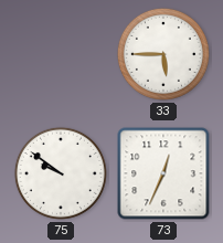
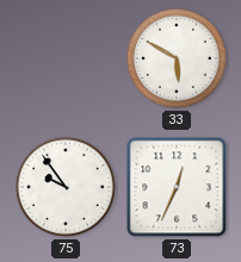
33: 5:45 -> 5:50
75: 9:51 -> 9:54
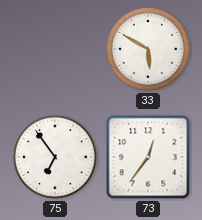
75: 9:54 -> 6:54
73: 12:34 -> 12:36
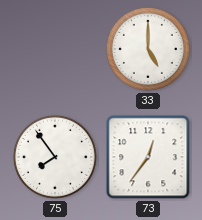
33: 5:50 -> 5:00
75: 6:54 -> 7:54
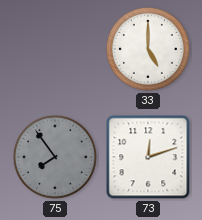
75 dial: white -> grey
73: 12:36 -> 12:12
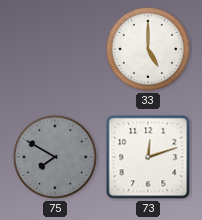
75: 7:54 -> 7:50
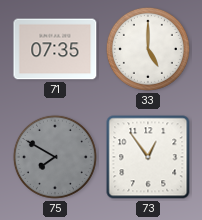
71: none -> 07:35
73: 12:12 -> 12:54
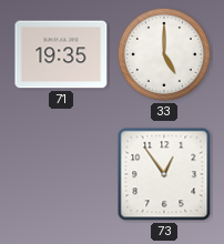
71: 07:35 -> 19:35
75: 7:50 -> none
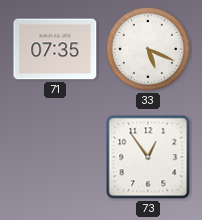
71: 19:35 -> 07:35
33: 5:00 -> 5:19
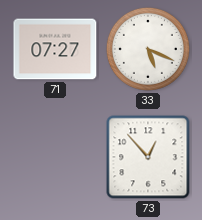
71: 07:35 -> 07:27
73: 12:54 -> 12:53
